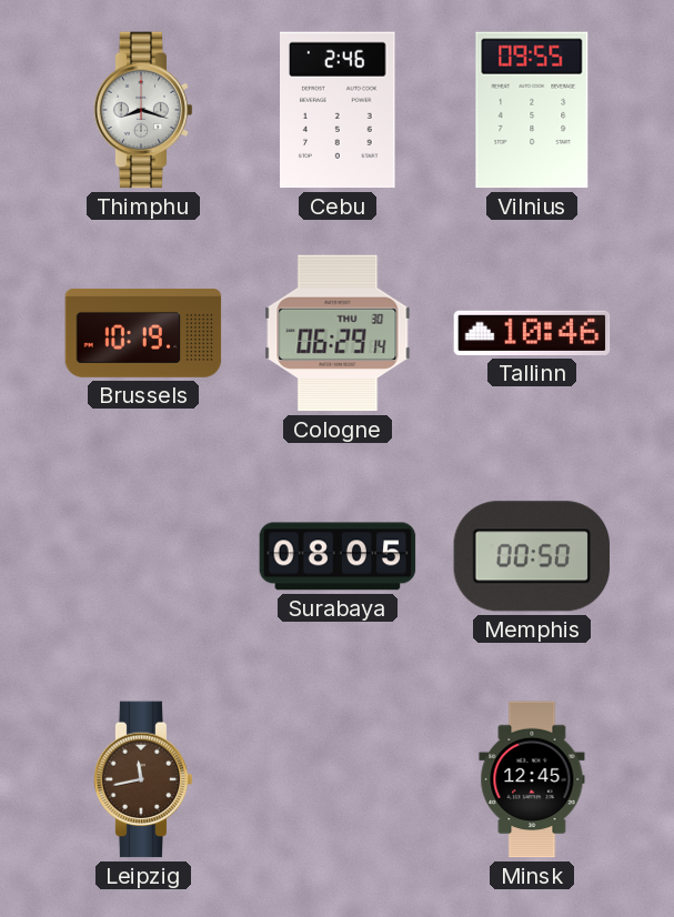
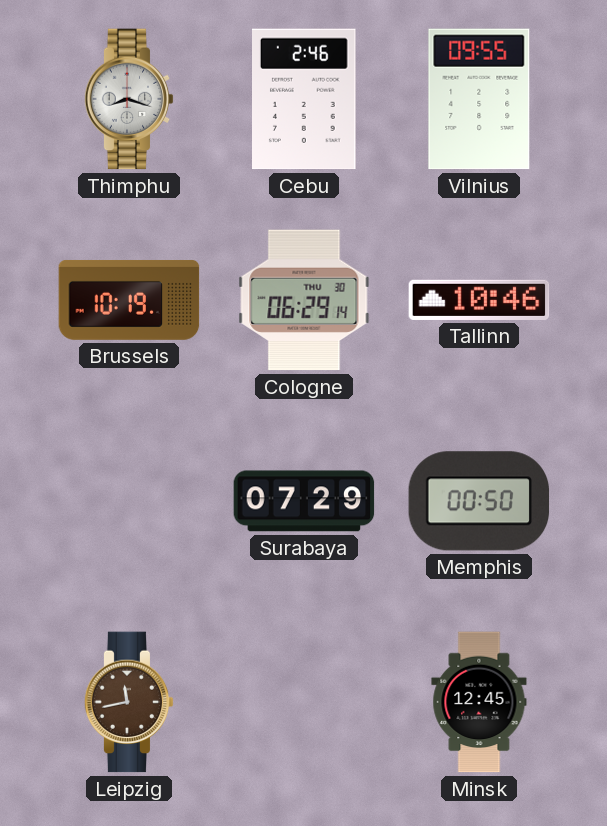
Surabaya: 08:05 -> 07:29
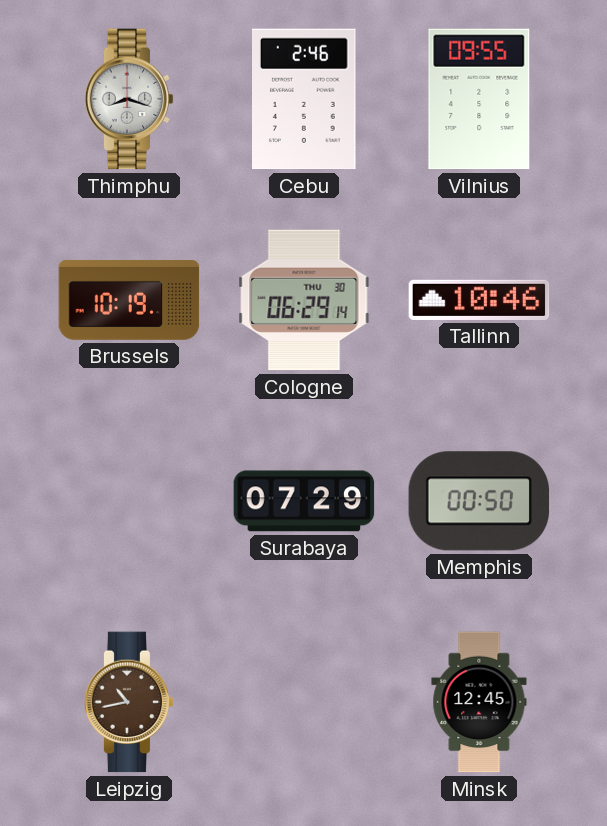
Leipzig: 11:43 -> 10:43
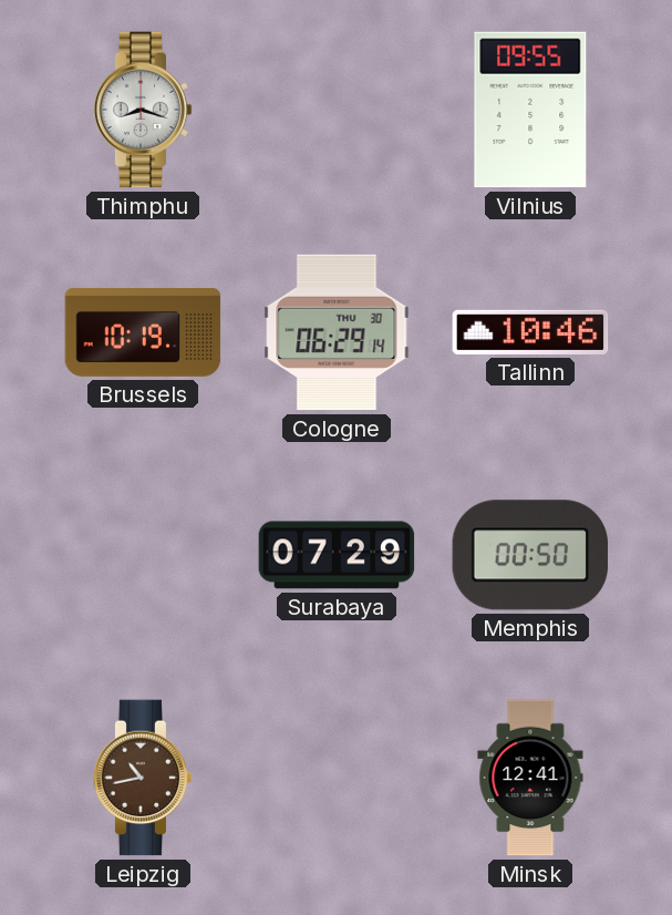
Cebu: 2:46 -> none
Minsk: 12:45 -> 12:41
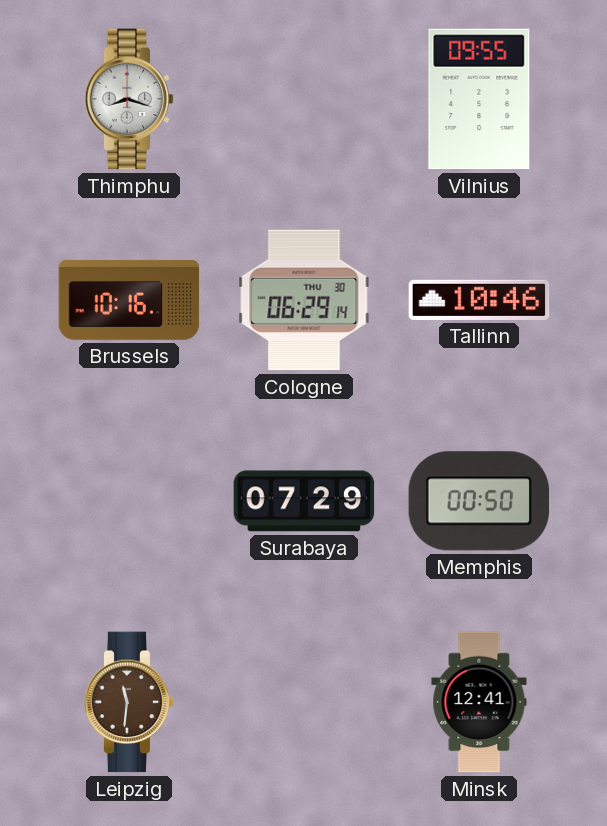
Brussels: 10:19 -> 10:16
Leipzig: 10:43 -> 11:31
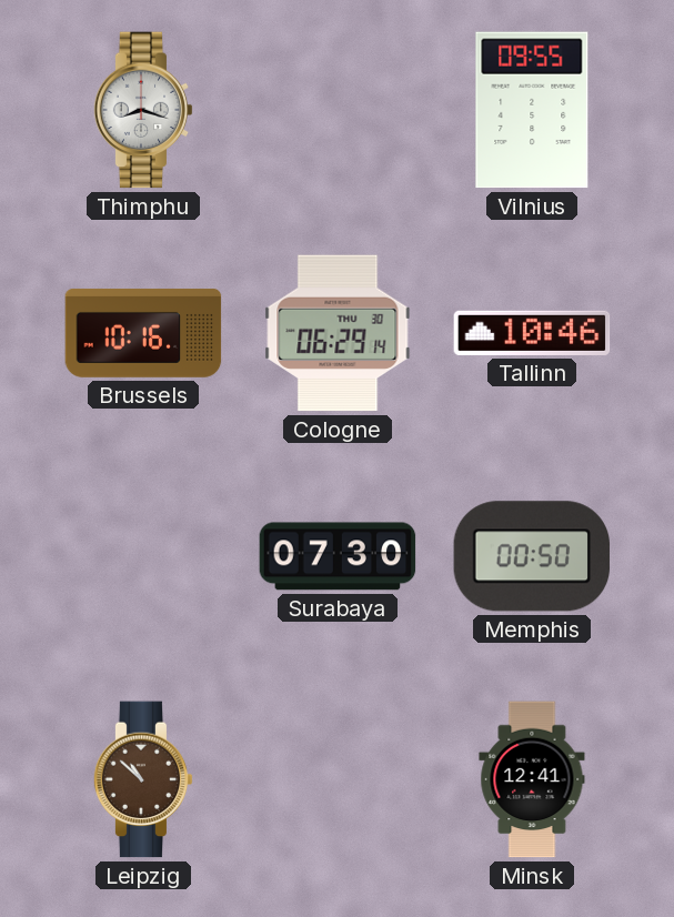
Surabaya: 07:29 -> 07:30
Leipzig: 11:31 -> 10:52
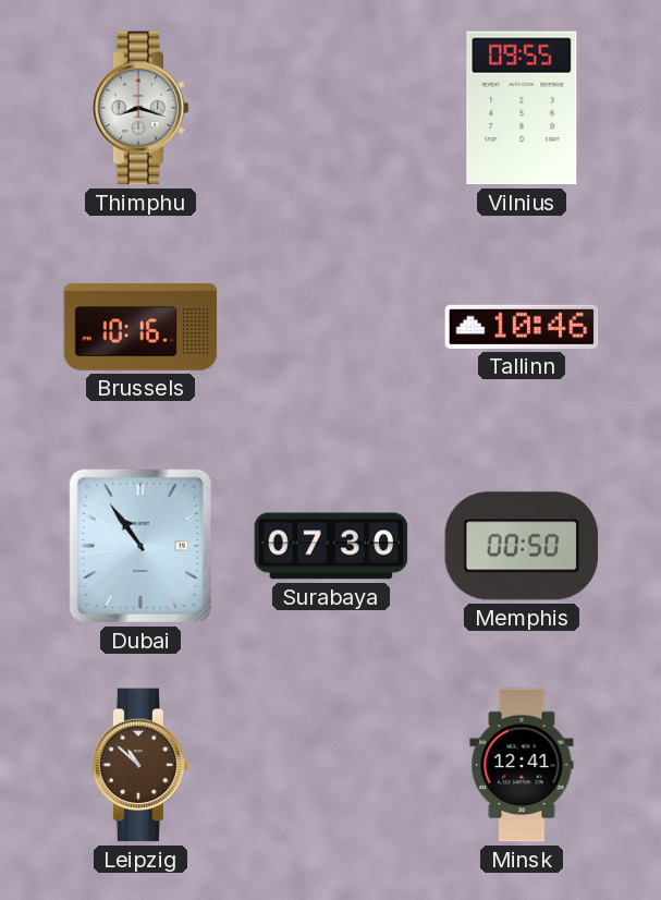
Cologne: 06:29 -> none
Dubai: none -> 10:54
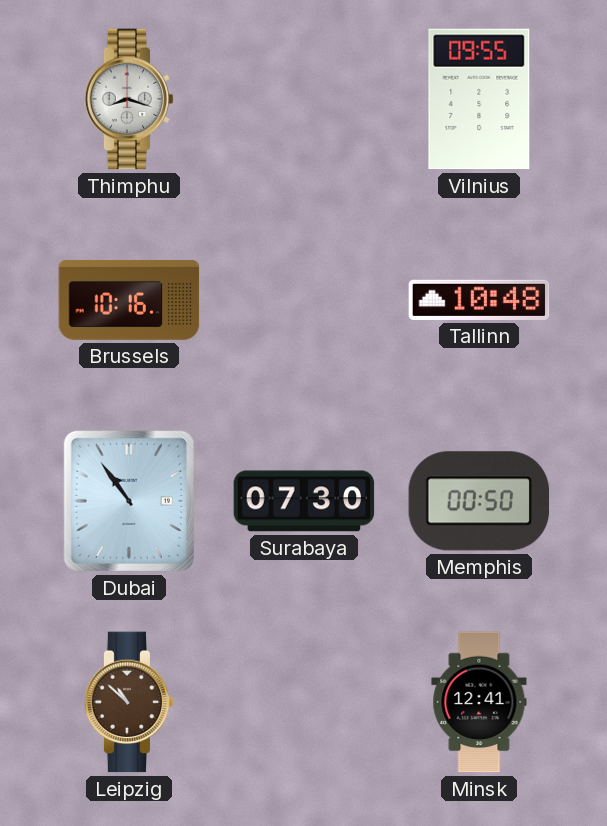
Tallinn: 10:46 -> 10:48
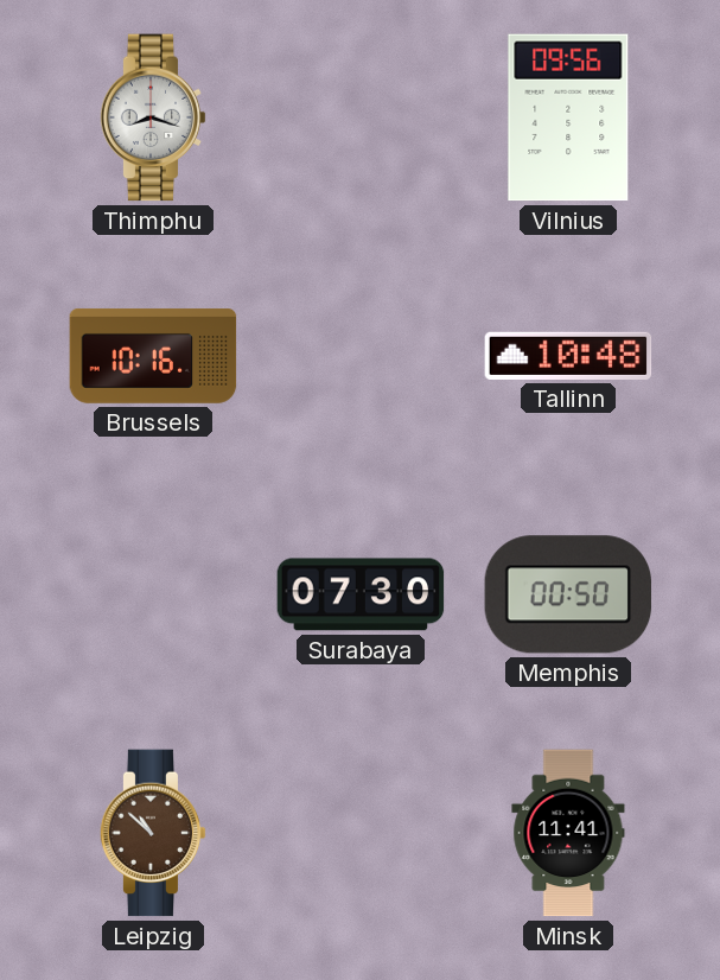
Vilnius: 09:55 -> 09:56
Dubai: 10:54 -> none
Minsk: 12:41 -> 11:41
